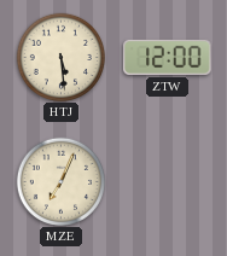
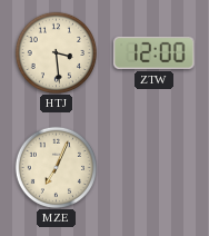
HTJ: 5:29 -> 3:29
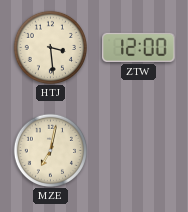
MZE: 7:04 -> 7:02
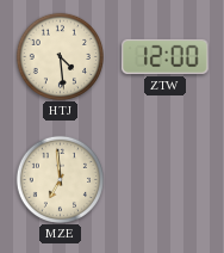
HTJ: 3:29 -> 4:29
MZE: 7:02 -> 6:59
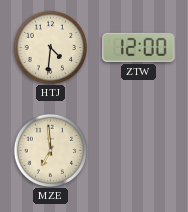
HTJ: 4:29 -> 4:31
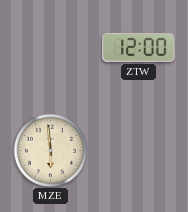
HTJ: 4:31 -> none
MZE: 6:59 -> 5:59
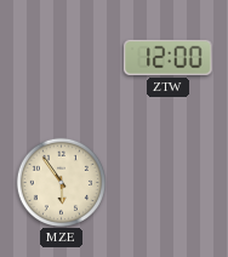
MZE: 5:59 -> 5:54
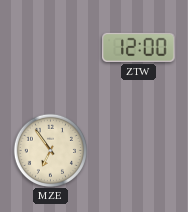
MZE: 5:54 -> 6:54
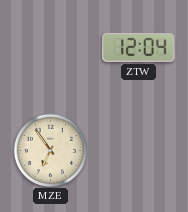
ZTW: 12:00 -> 12:04
